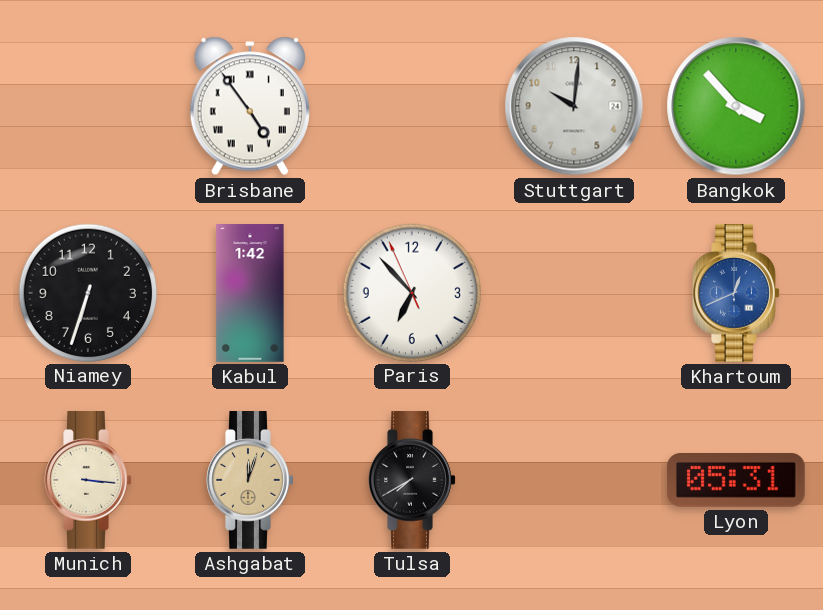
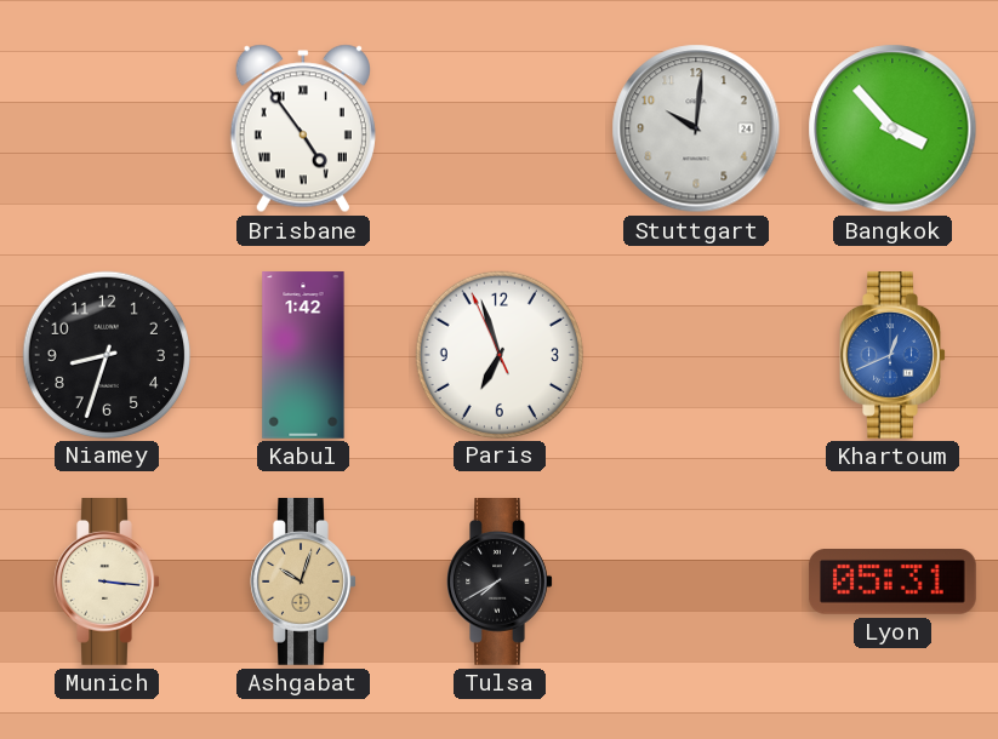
Niamey: 6:33 -> 8:33
Paris: 6:52 -> 6:56
Ashgabat: 12:03 -> 10:03
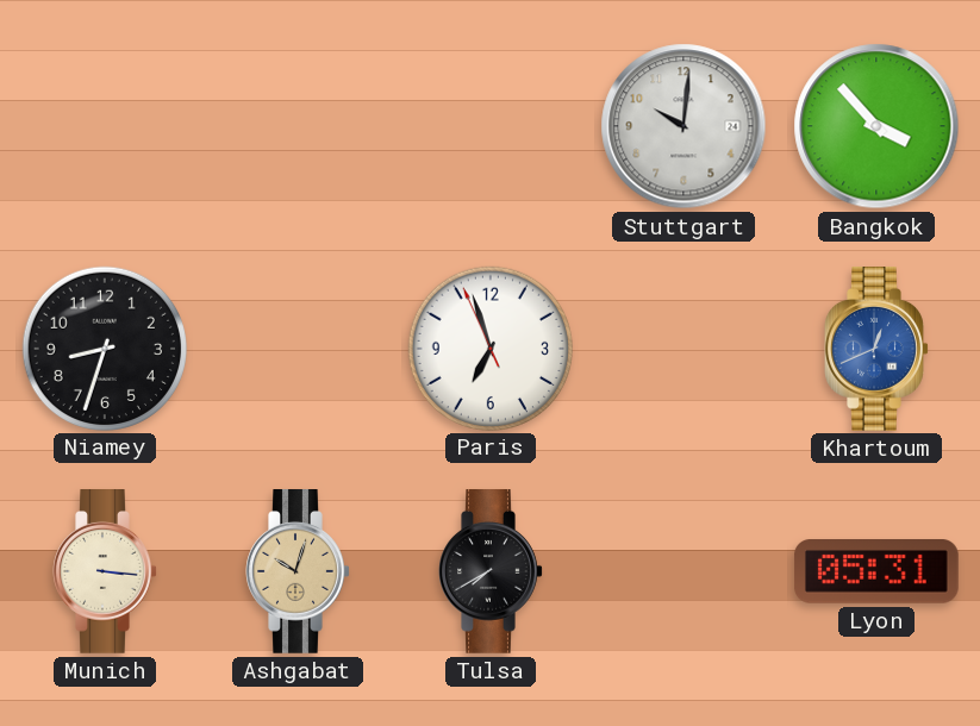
Brisbane: 4:54 -> none
Kabul: 1:42 -> none
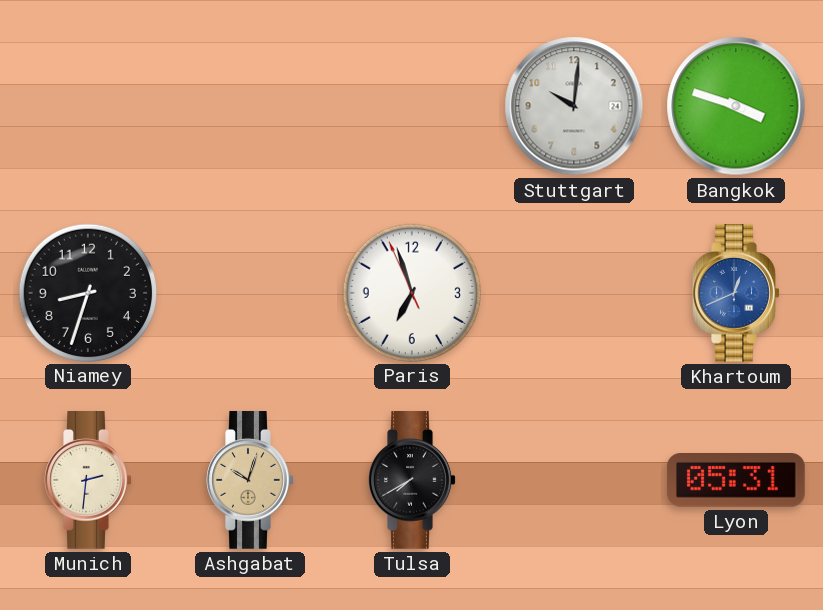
Bangkok: 3:53 -> 3:48
Munich: 3:16 -> 2:31
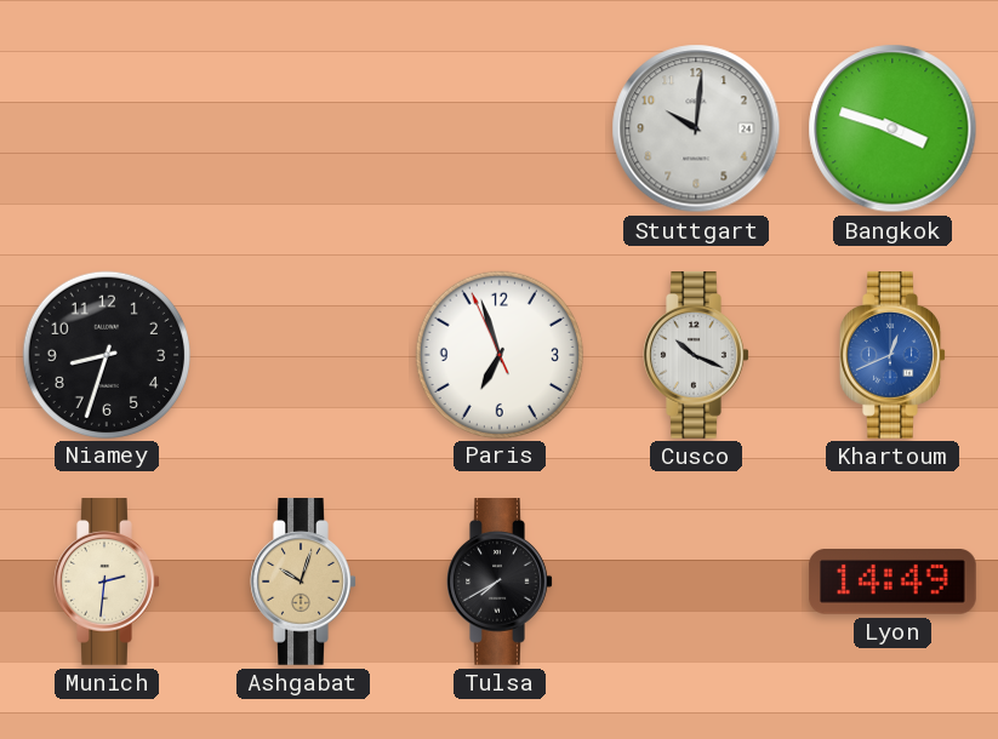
Cusco: none -> 10:19
Lyon: 05:31 -> 14:49
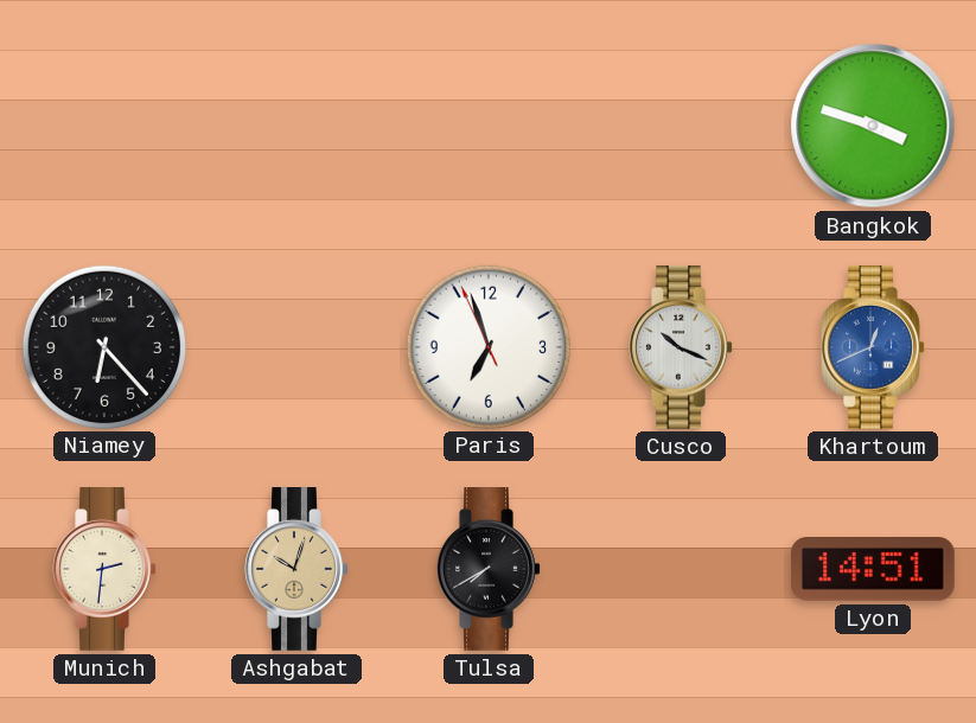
Stuttgart: 10:01 -> none
Niamey: 8:33 -> 6:23
Lyon: 14:49 -> 14:51
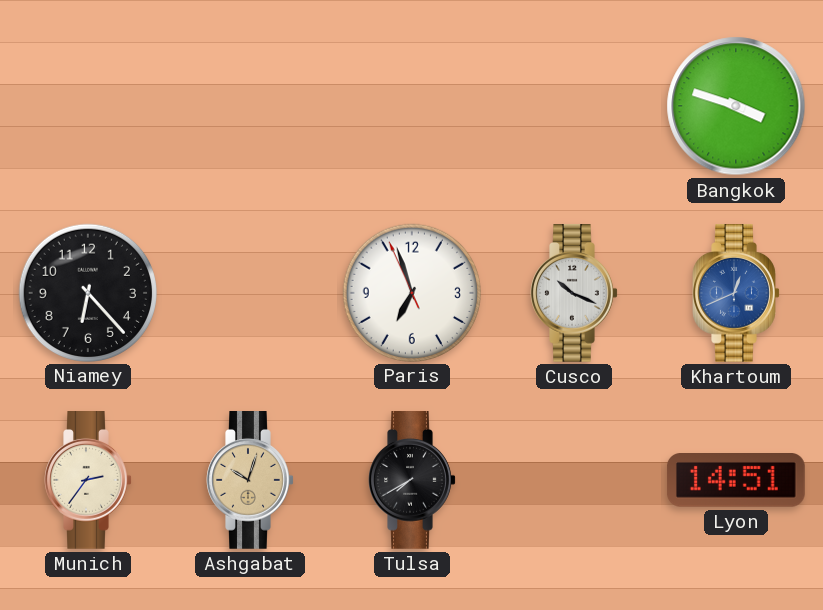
Munich: 2:31 -> 2:36
